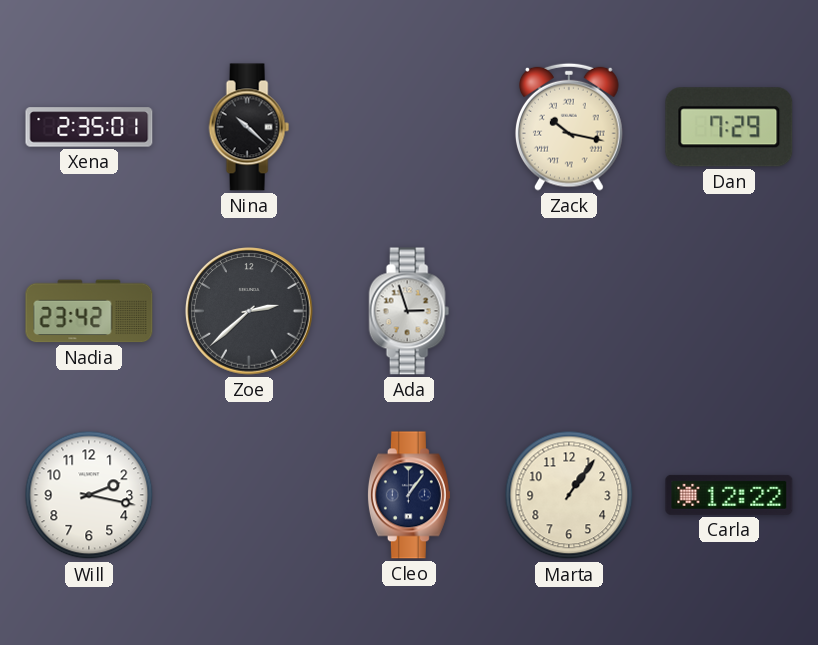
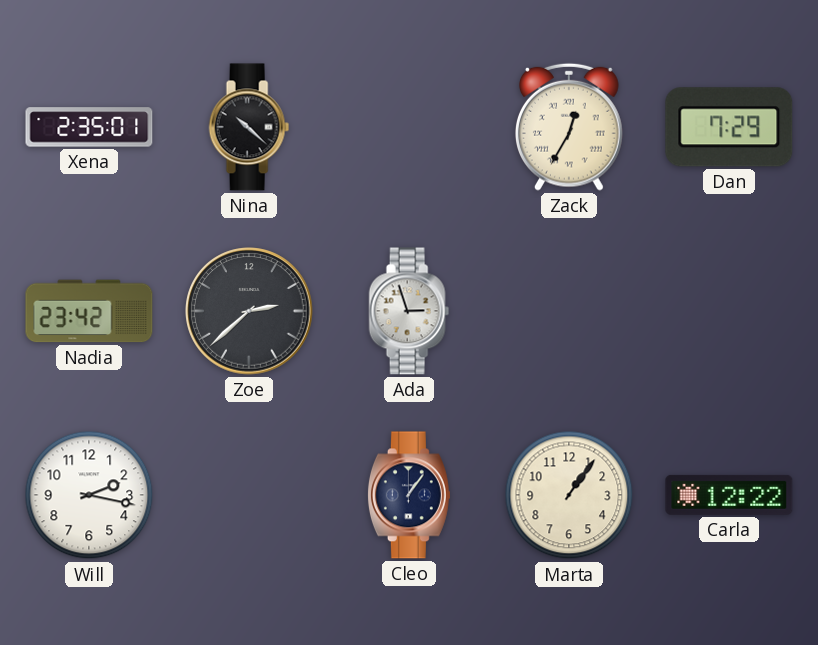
Zack: 10:17 -> 12:35
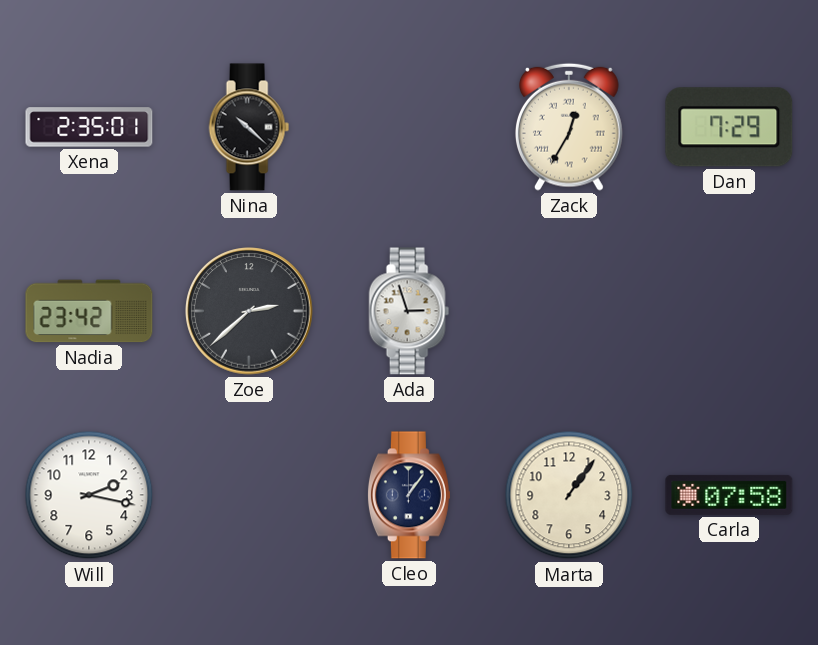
Carla: 12:22 -> 07:58
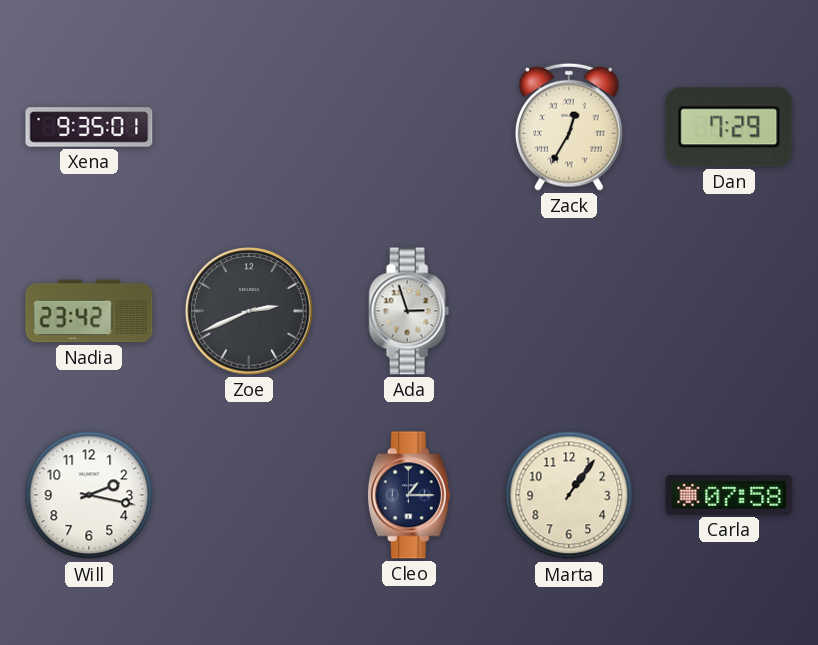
Xena: 2:35 -> 9:35
Nina: 10:22 -> none
Zoe: 2:38 -> 2:41
Cleo: 1:06 -> 1:15
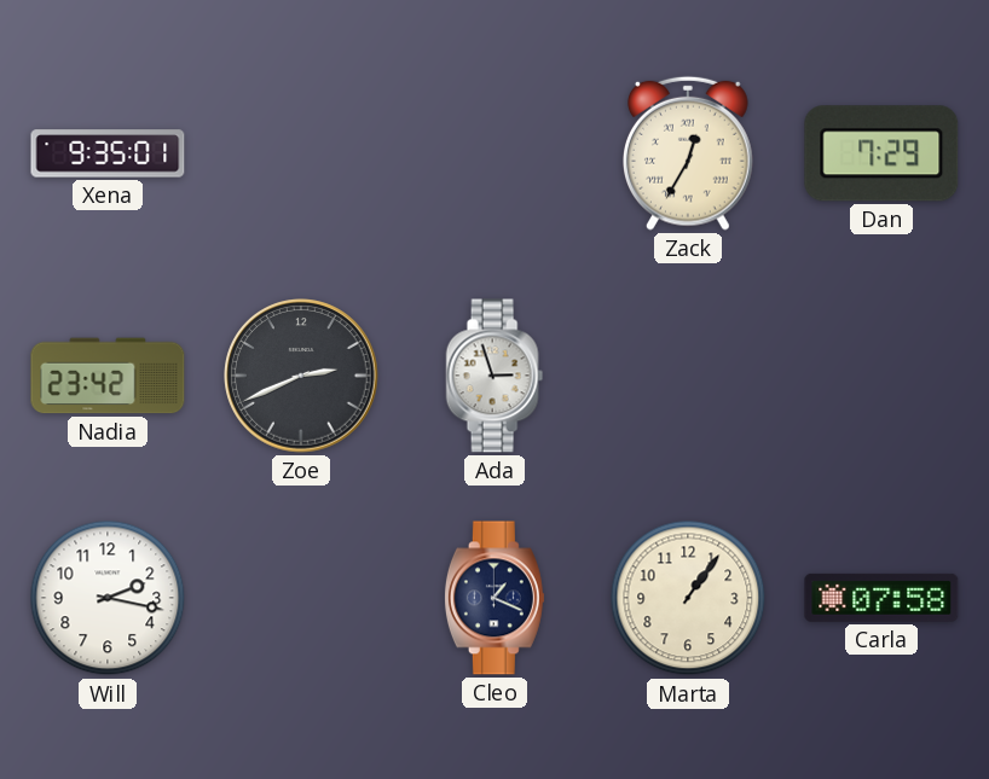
Cleo: 1:15 -> 1:19
